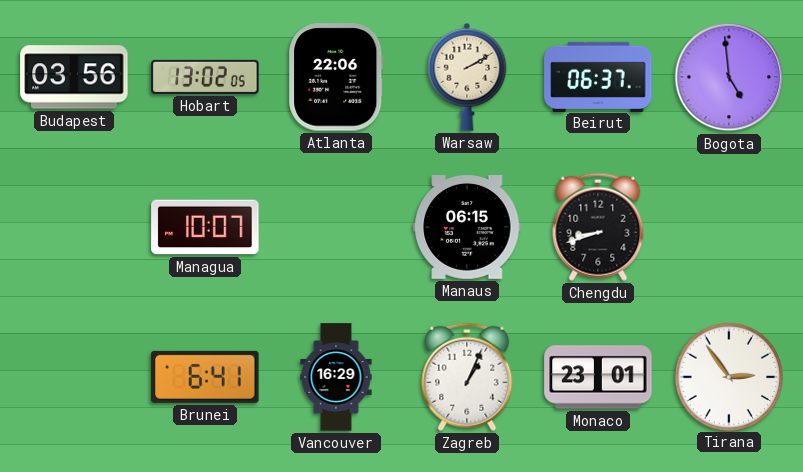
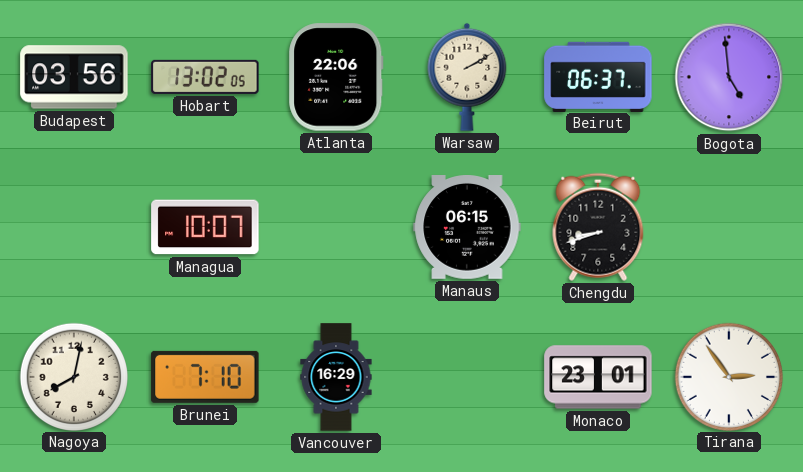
Nagoya: none -> 8:02
Brunei: 6:41 -> 7:10
Zagreb: 1:04 -> none
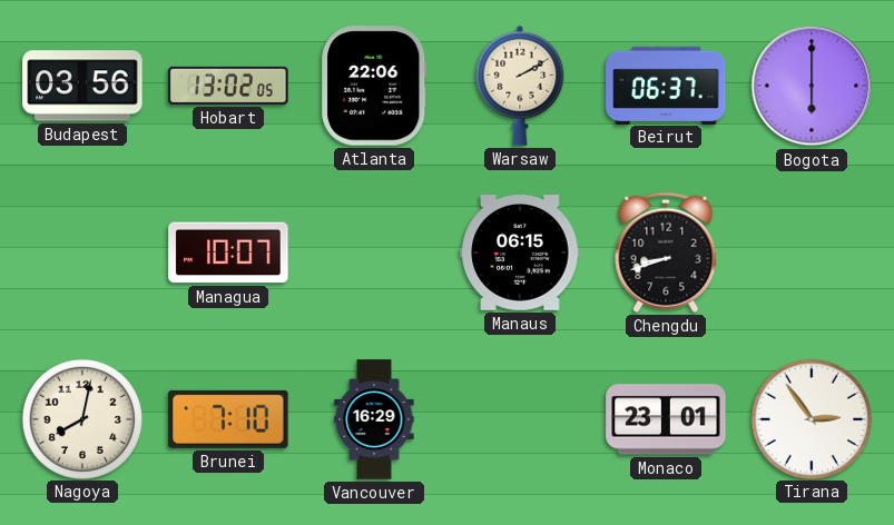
Bogota: 4:59 -> 6:00
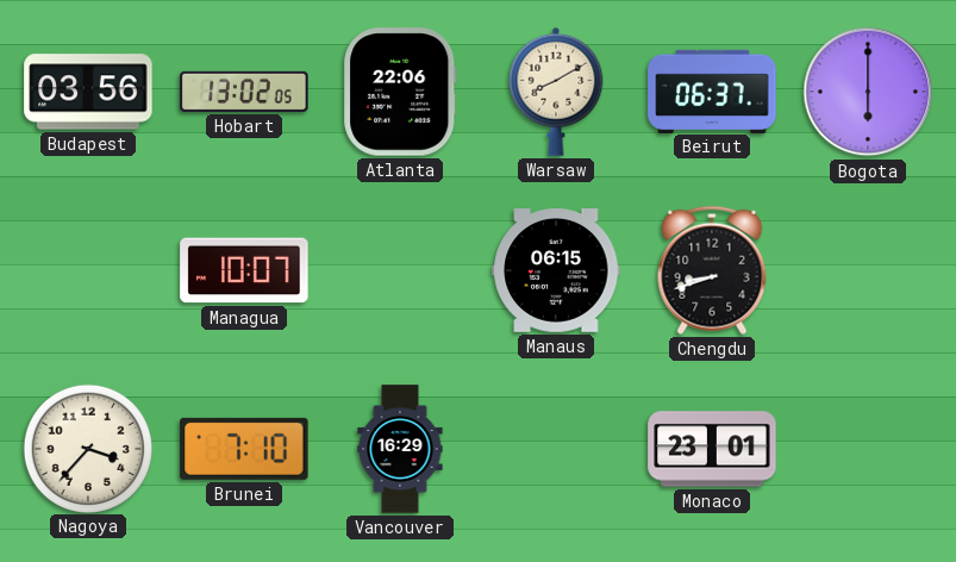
Warsaw: 2:10 -> 8:10
Nagoya: 8:02 -> 3:37
Tirana: 2:54 -> none
